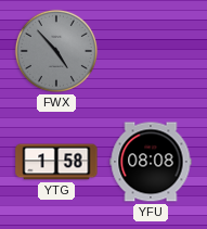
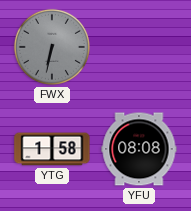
FWX: 4:53 -> 6:32
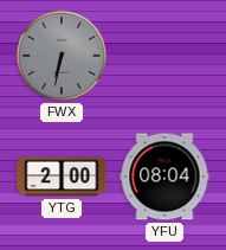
YTG: 1:58 -> 2:00
YFU: 08:08 -> 08:04
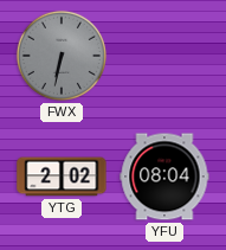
YTG: 2:00 -> 2:02
